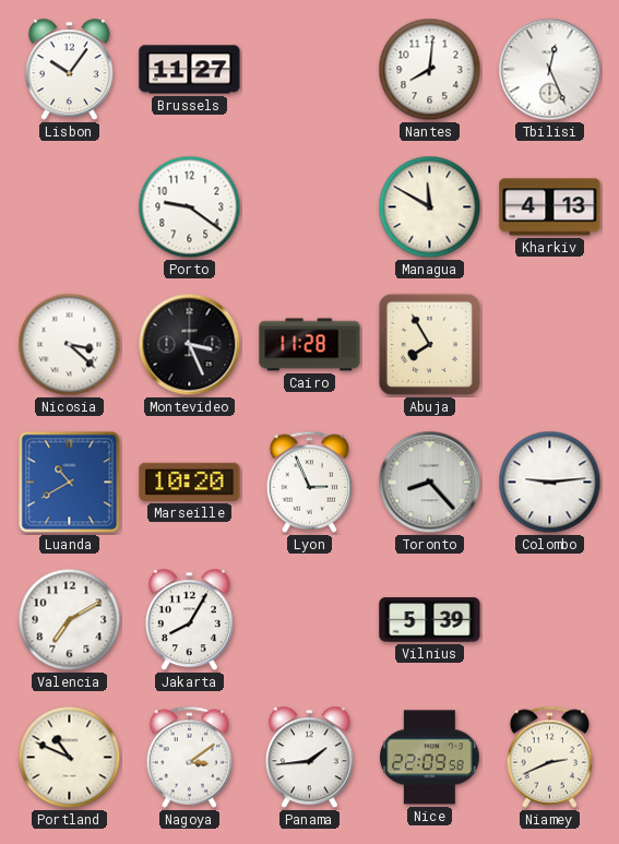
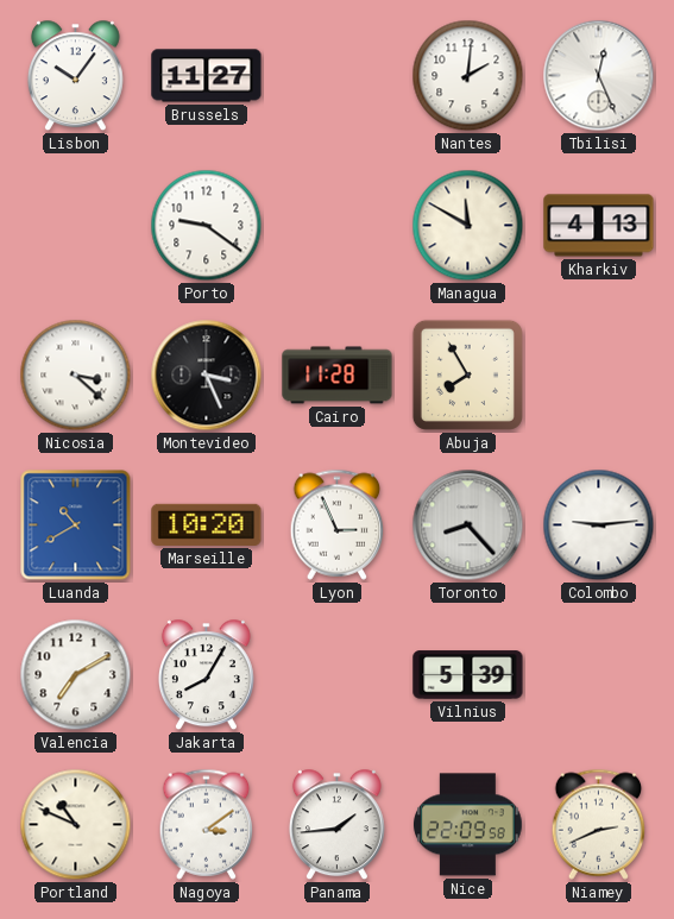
Nantes: 8:01 -> 2:01
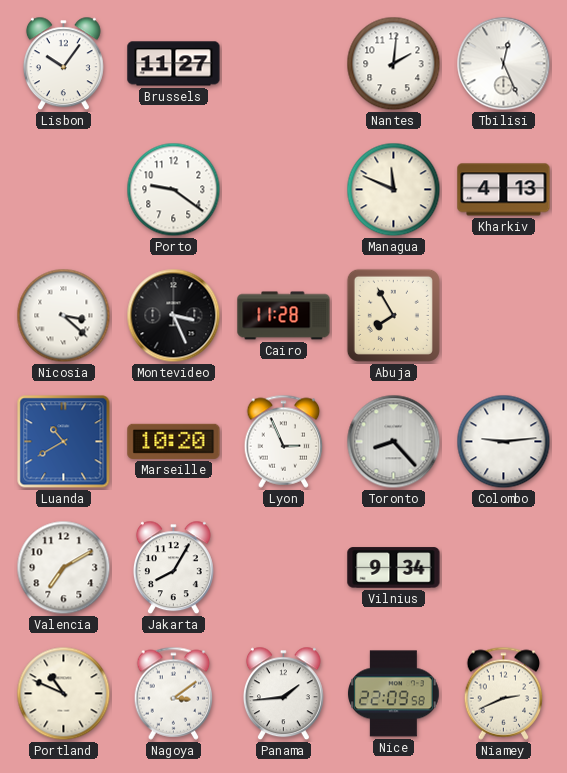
Managua: 11:50 -> 11:49
Vilnius: 5:39 -> 9:34
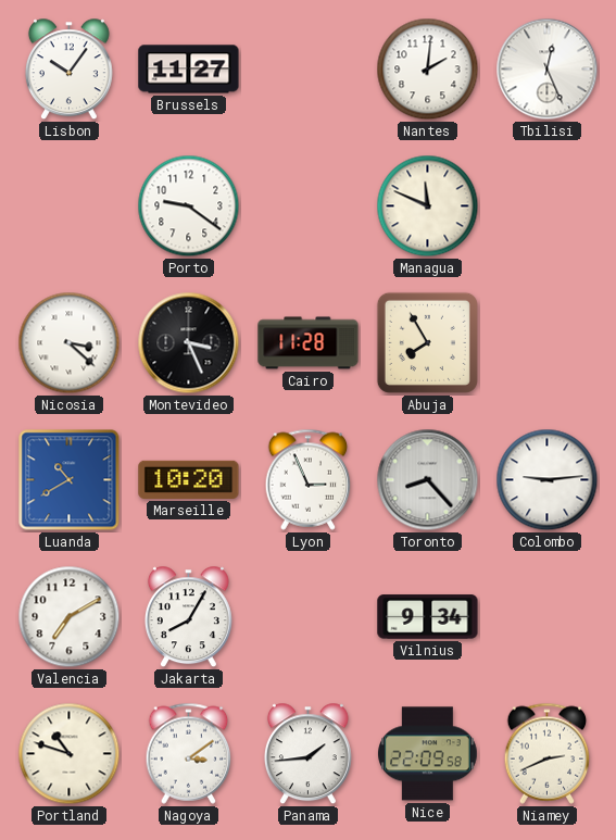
Kharkiv: 4:13 -> none
Portland: 10:49 -> 10:48
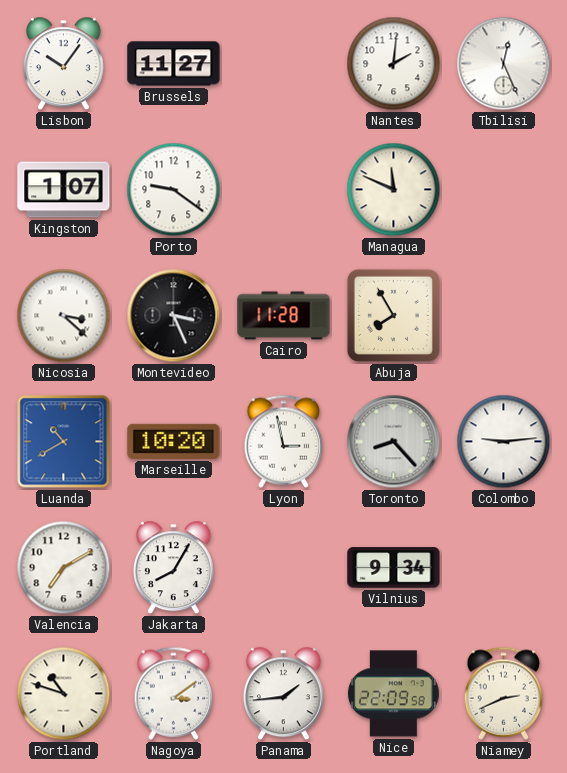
Kingston: none -> 1:07
Lyon: 2:56 -> 2:58
